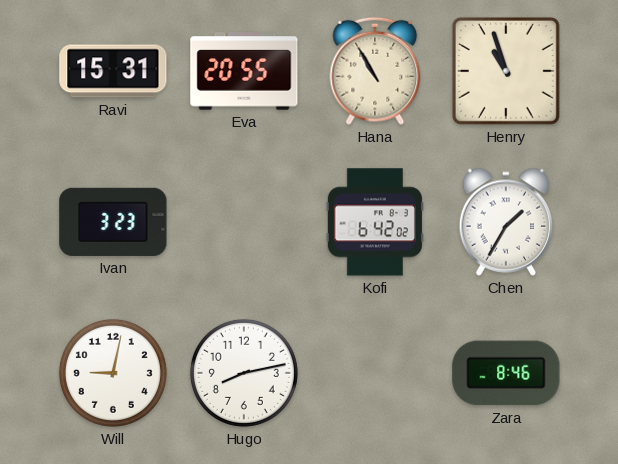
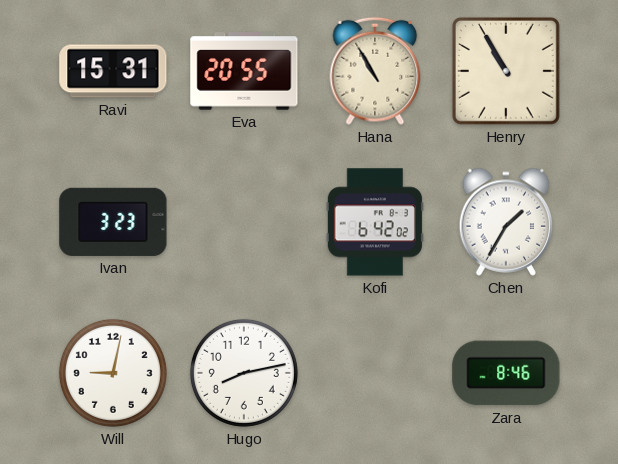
Henry: 10:57 -> 10:55
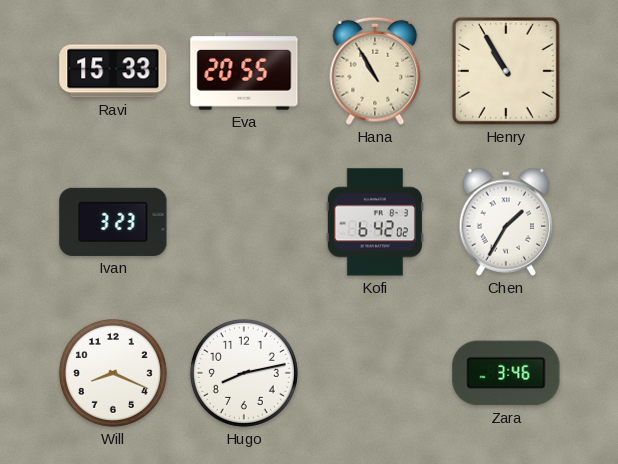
Ravi: 15:31 -> 15:33
Will: 9:02 -> 8:19
Zara: 8:46 -> 3:46
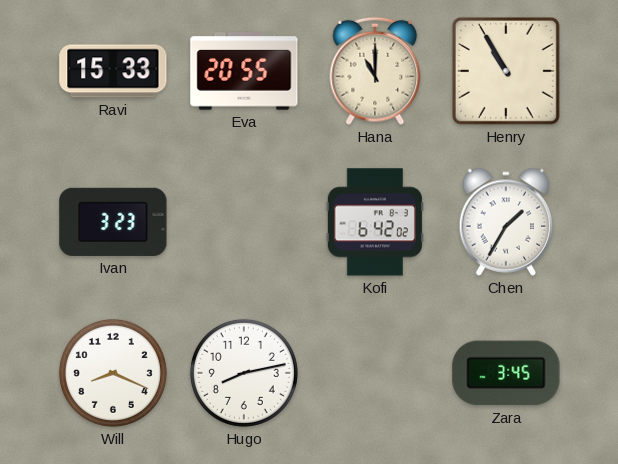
Hana: 10:55 -> 11:00
Zara: 3:46 -> 3:45
